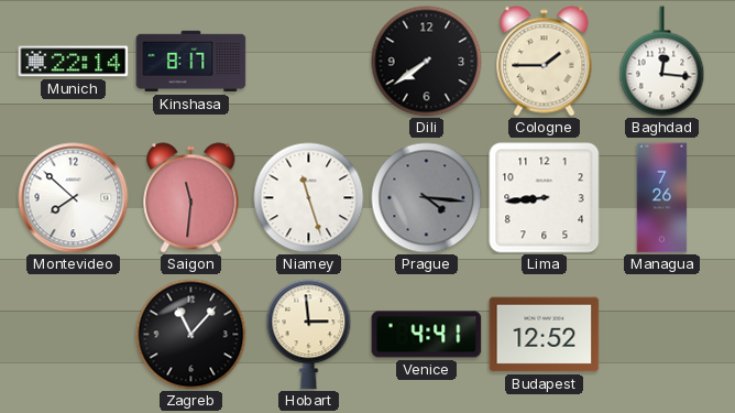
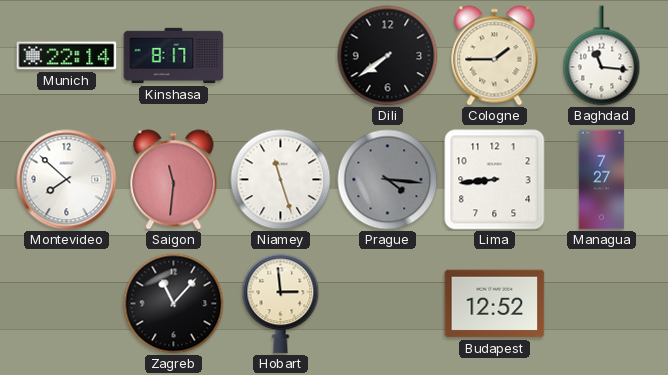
Baghdad: 12:16 -> 11:16
Managua: 7:26 -> 7:27
Venice: 4:41 -> none
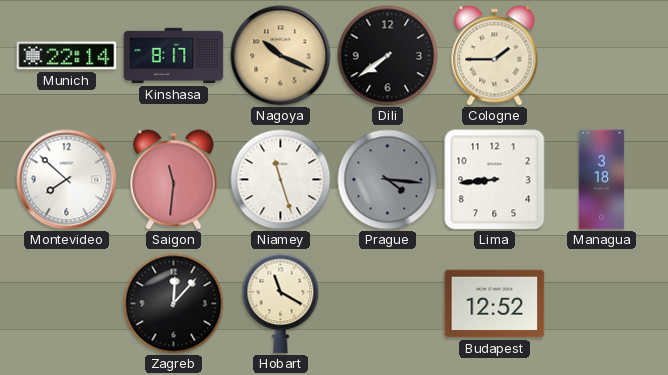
Nagoya: none -> 10:19
Baghdad: 11:16 -> none
Managua: 7:27 -> 3:18
Zagreb: 11:07 -> 12:07
Hobart: 2:59 -> 11:20
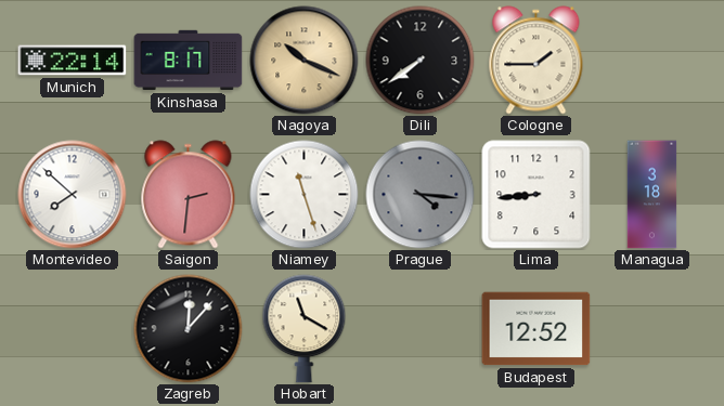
Saigon: 11:31 -> 2:31
